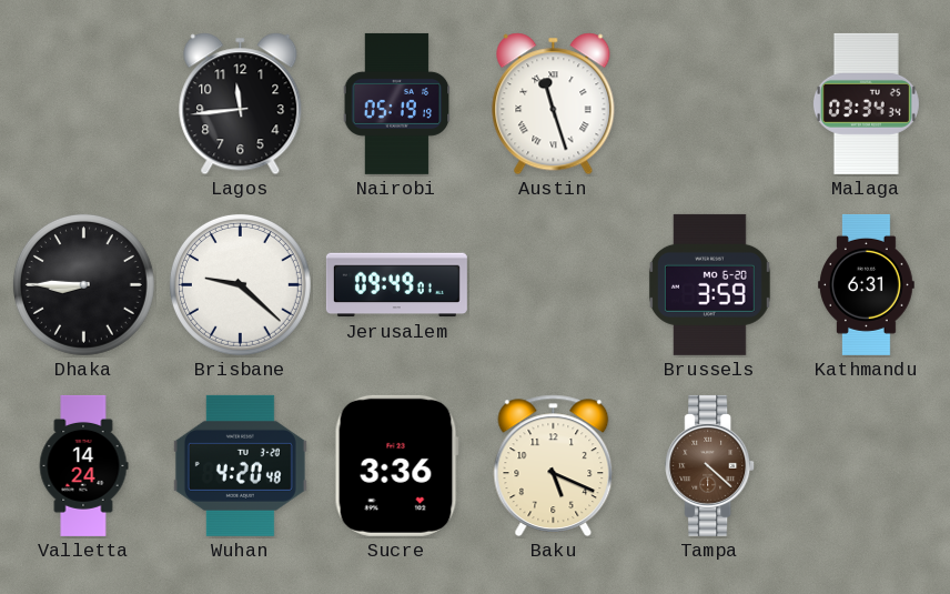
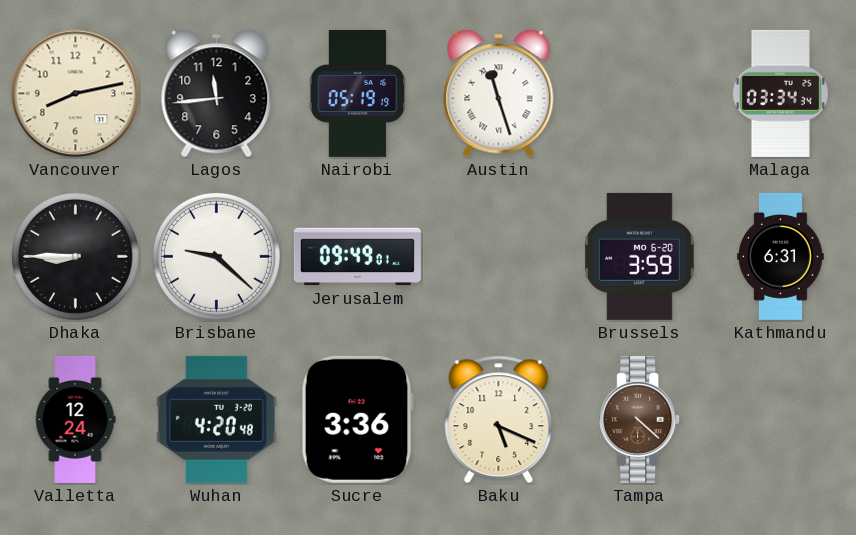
Vancouver: none -> 8:13
Valletta: 14:24 -> 12:24
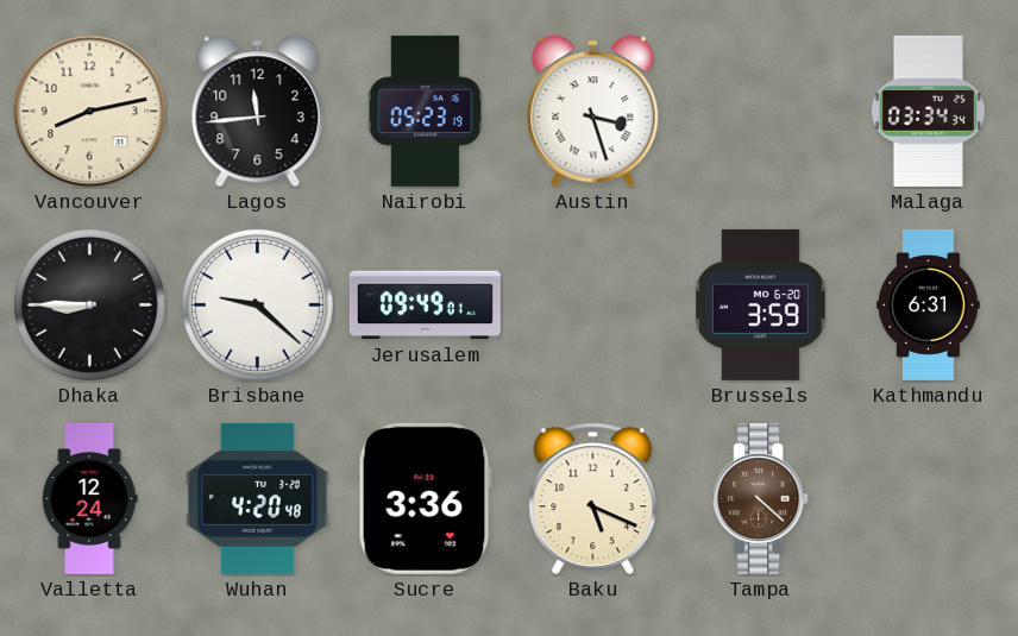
Nairobi: 05:19 -> 05:23
Austin: 11:27 -> 3:27
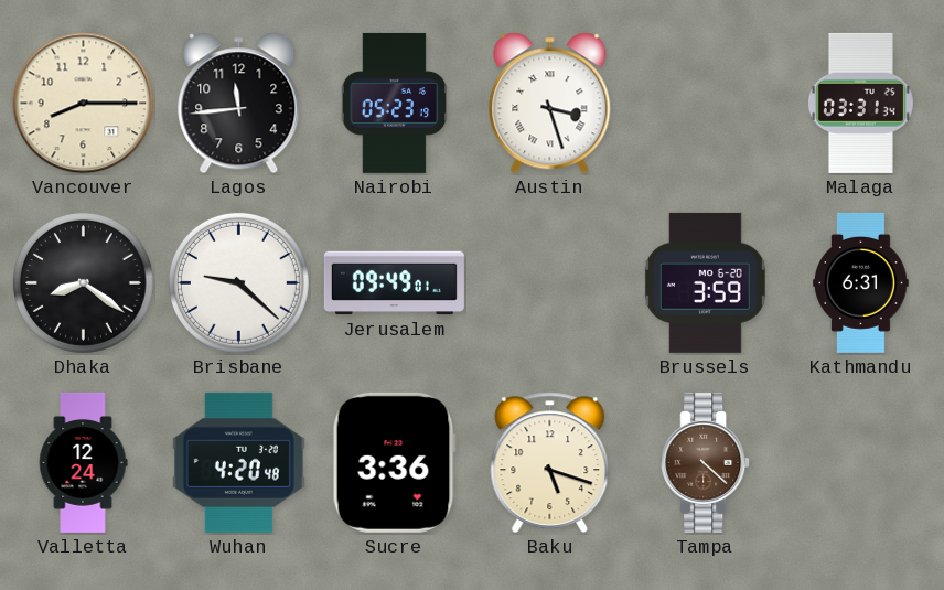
Vancouver: 8:13 -> 8:15
Malaga: 03:34 -> 03:31
Dhaka: 8:45 -> 8:21
Baku: 5:19 -> 5:18
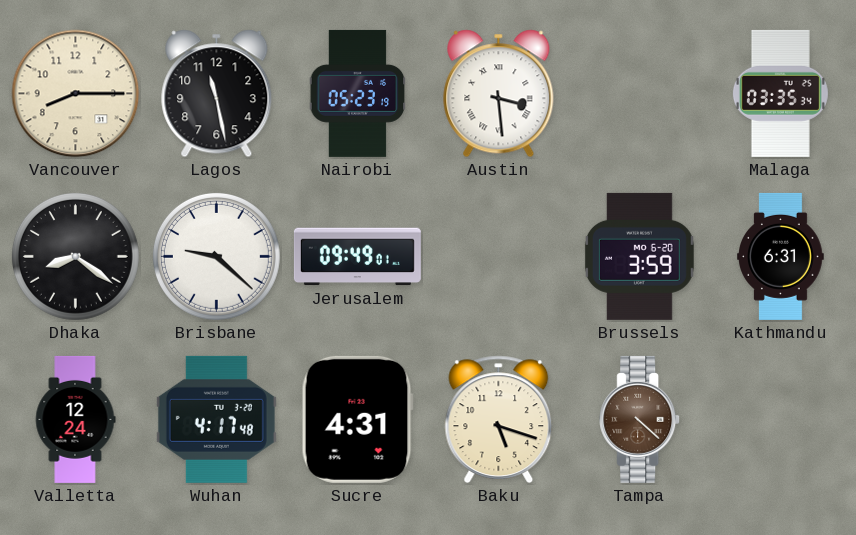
Lagos: 11:44 -> 11:28
Austin: 3:27 -> 3:29
Malaga: 03:31 -> 03:35
Wuhan: 4:20 -> 4:17
Sucre: 3:36 -> 4:31
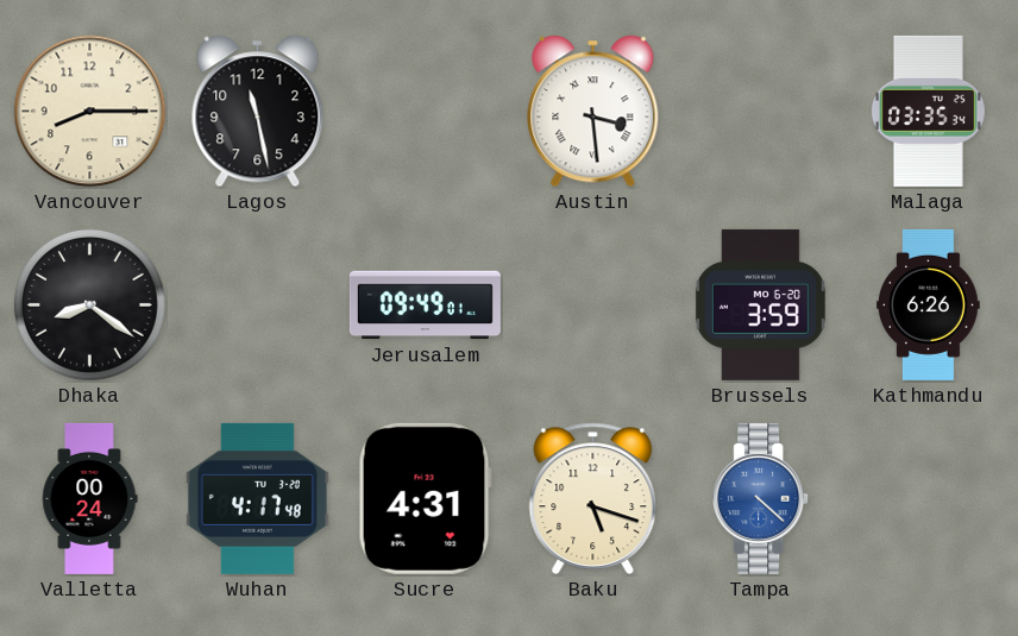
Nairobi: 05:23 -> none
Brisbane: 9:22 -> none
Kathmandu: 6:31 -> 6:26
Valletta: 12:24 -> 00:24
Tampa dial: brown -> blue
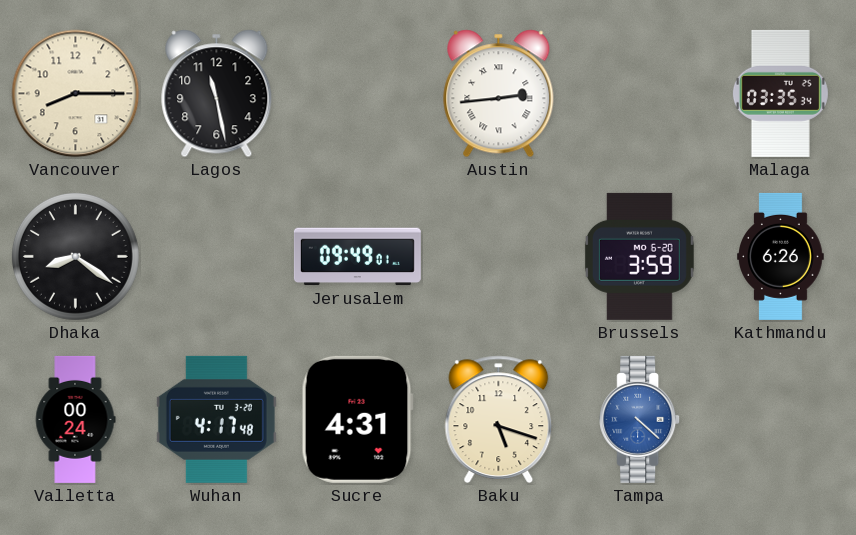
Austin: 3:29 -> 2:44
